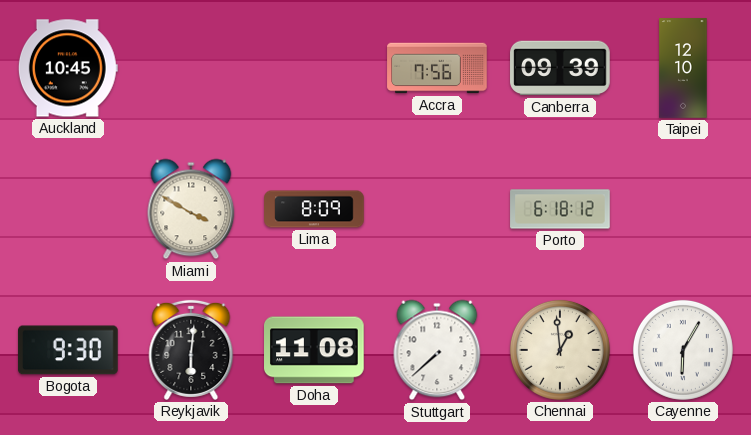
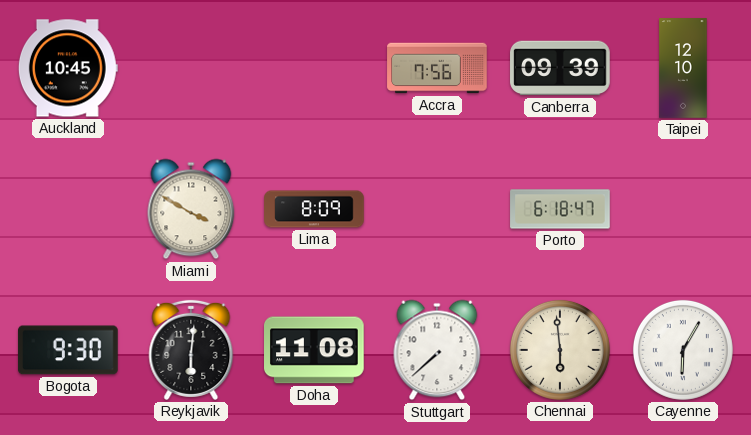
Porto: 6:18:12 -> 6:18:47
Chennai: 12:59 -> 5:59
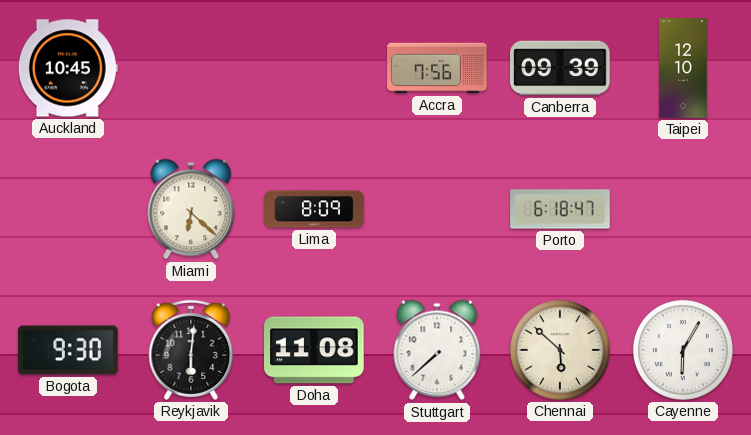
Miami: 3:50 -> 6:22
Chennai: 5:59 -> 5:52
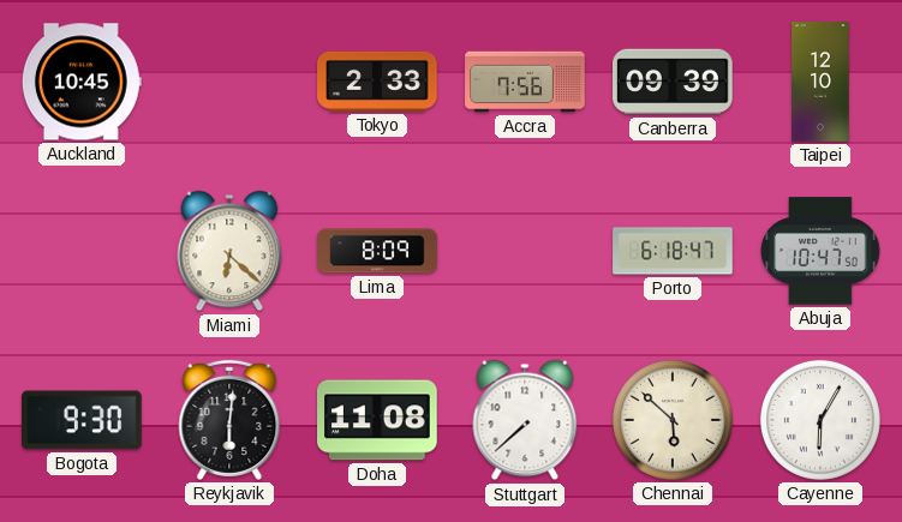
Tokyo: none -> 2:33
Abuja: none -> 10:47
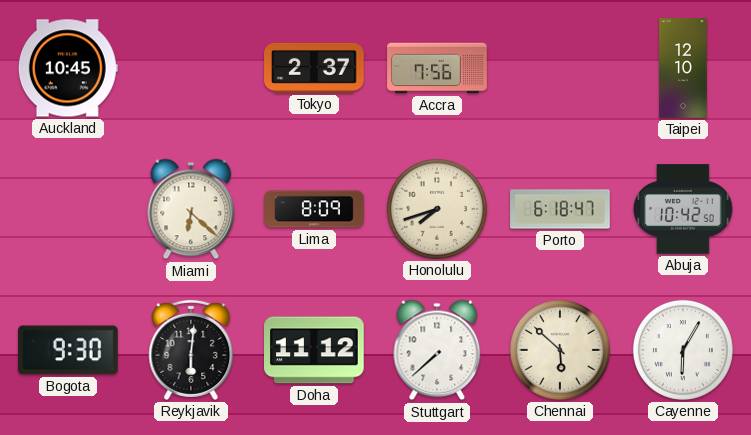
Tokyo: 2:33 -> 2:37
Canberra: 09:39 -> none
Honolulu: none -> 7:42
Abuja: 10:47 -> 10:42
Doha: 11:08 -> 11:12
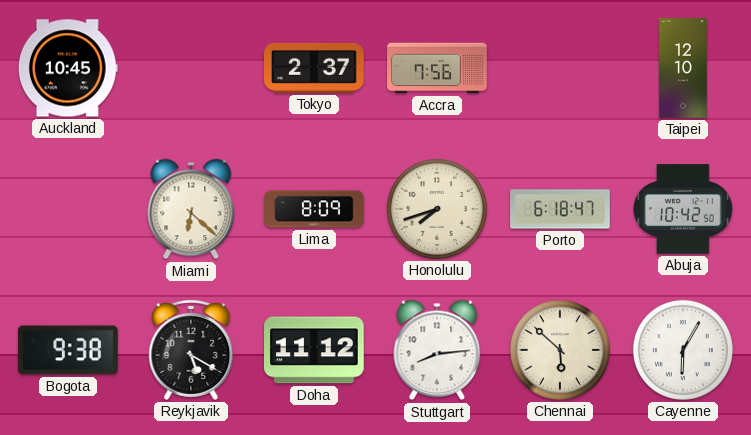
Bogota: 9:30 -> 9:38
Reykjavik: 6:01 -> 5:20
Stuttgart: 7:38 -> 8:14
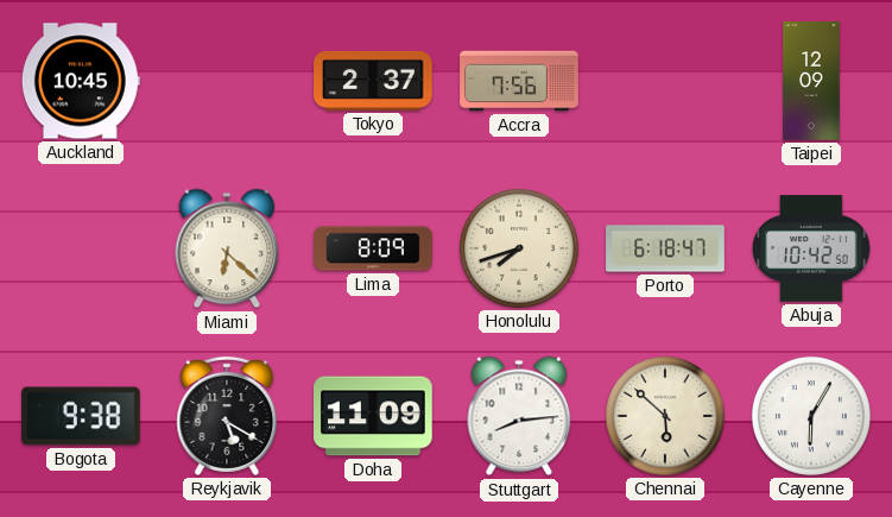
Taipei: 12:10 -> 12:09
Doha: 11:12 -> 11:09
